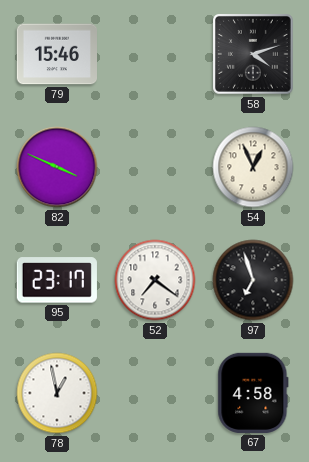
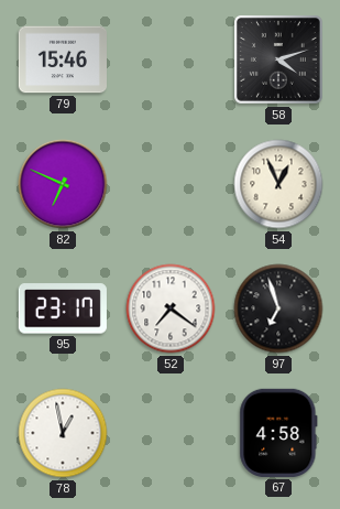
82: 3:49 -> 6:49
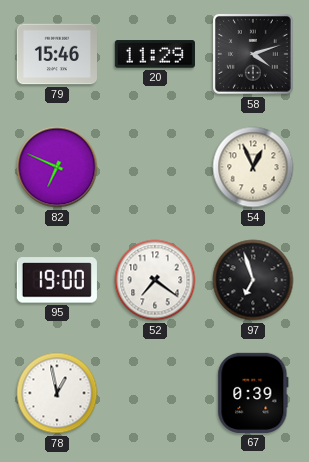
20: none -> 11:29
95: 23:17 -> 19:00
67: 4:58 -> 0:39
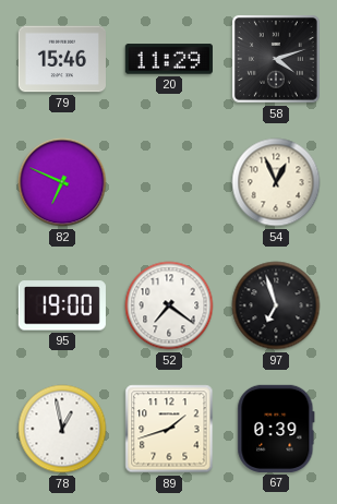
89: none -> 1:42
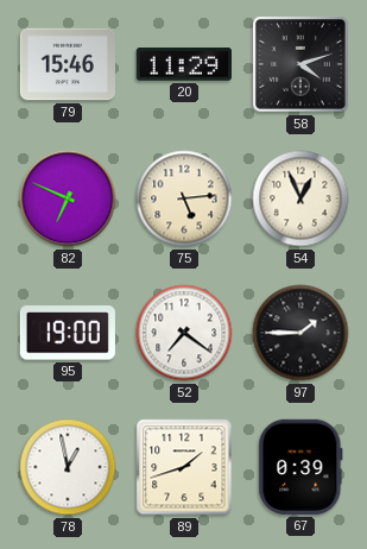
75: none -> 5:14
97: 6:57 -> 1:45
